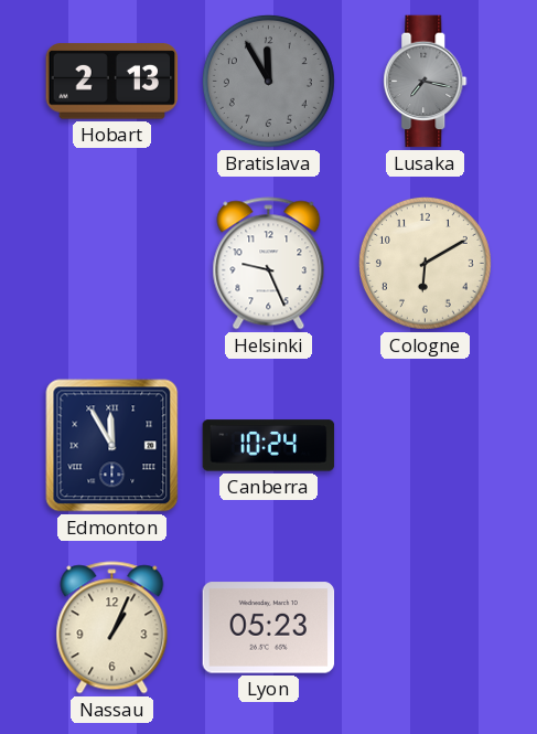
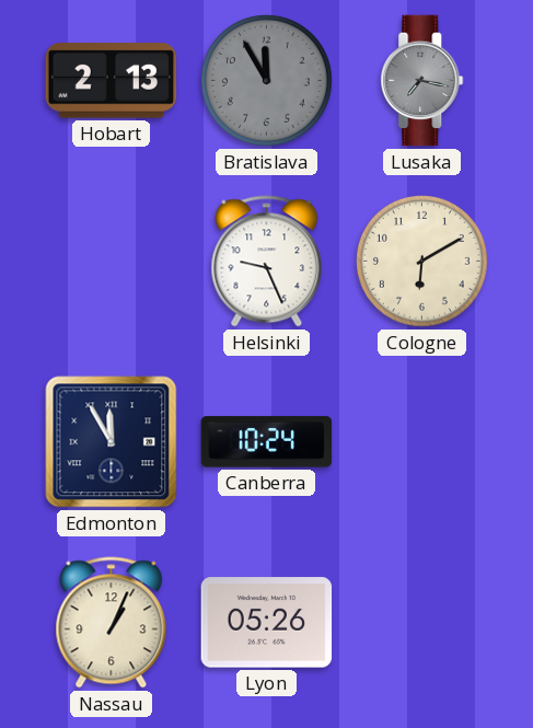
Lyon: 05:23 -> 05:26
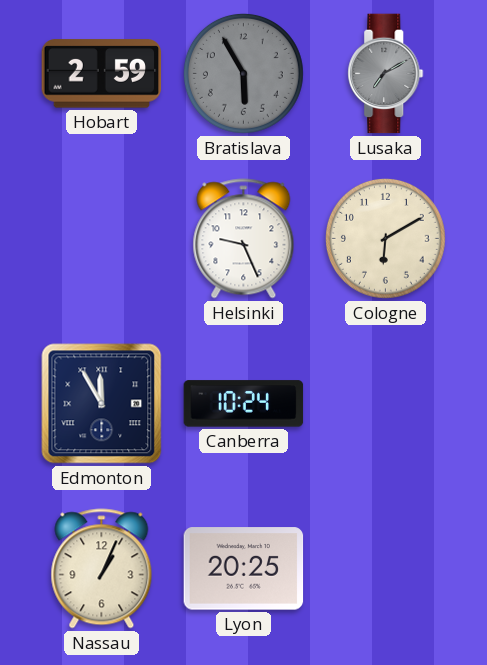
Hobart: 2:13 -> 2:59
Bratislava: 11:55 -> 5:55
Lusaka: 7:17 -> 7:10
Lyon: 05:26 -> 20:25
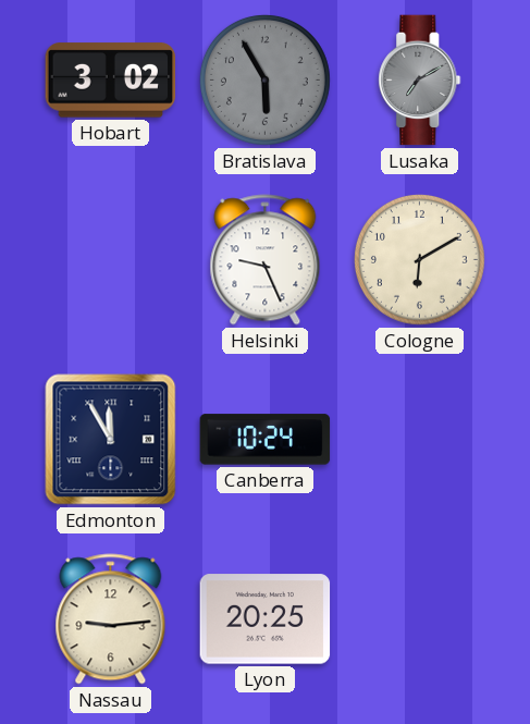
Hobart: 2:59 -> 3:02
Nassau: 1:04 -> 9:14
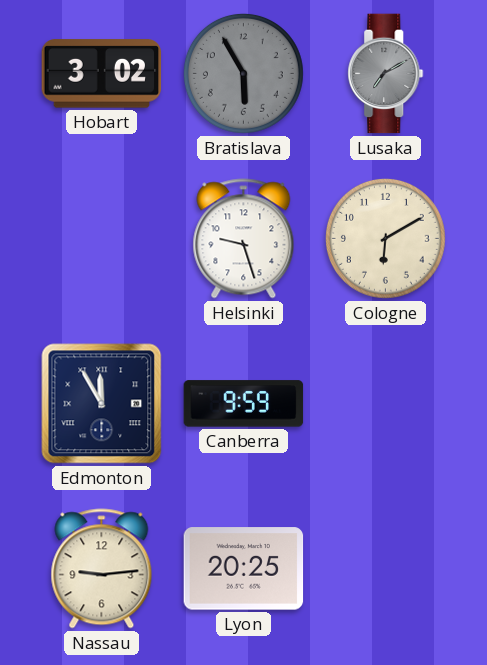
Helsinki: 9:26 -> 9:27
Canberra: 10:24 -> 9:59
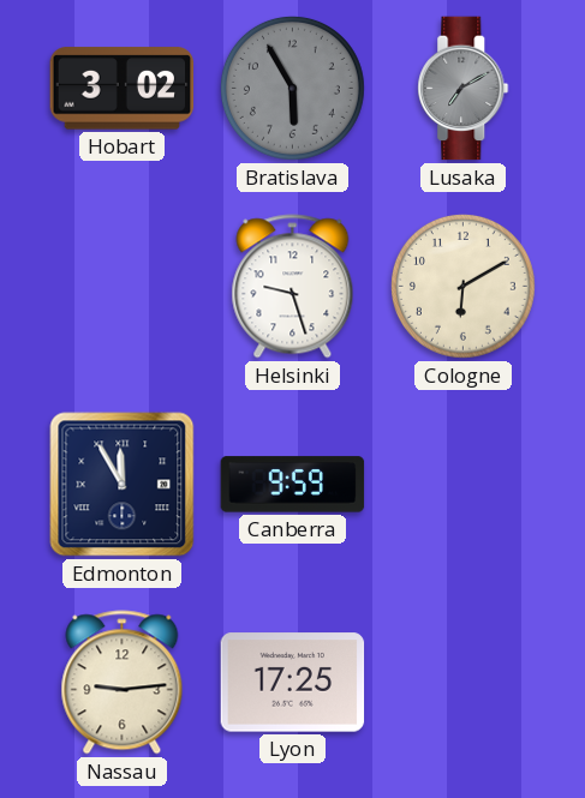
Lyon: 20:25 -> 17:25
